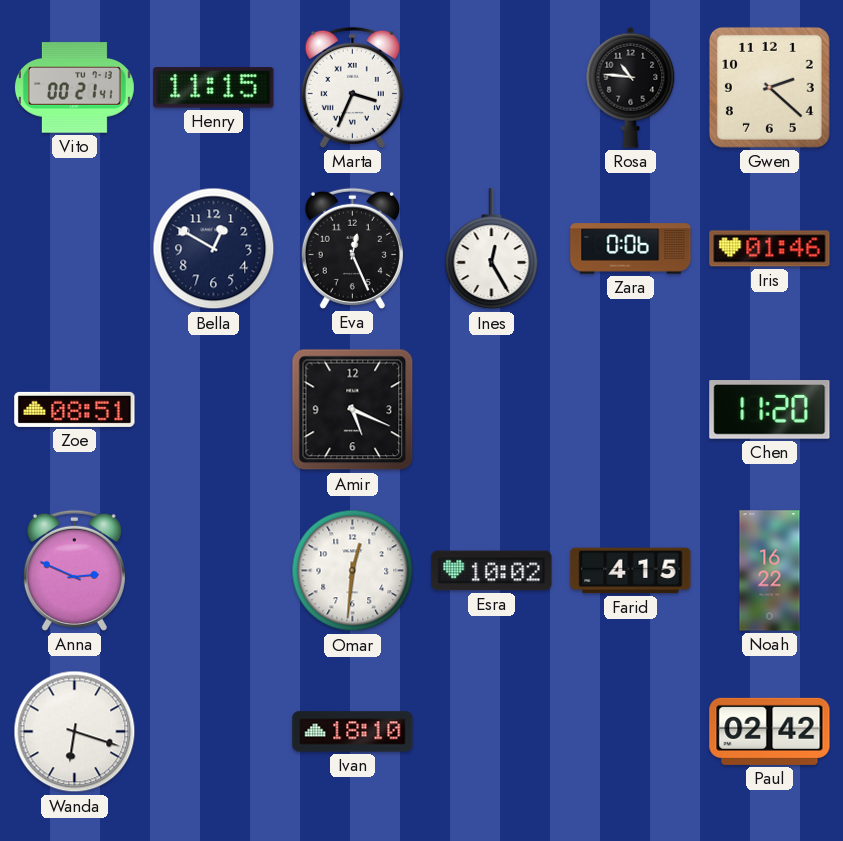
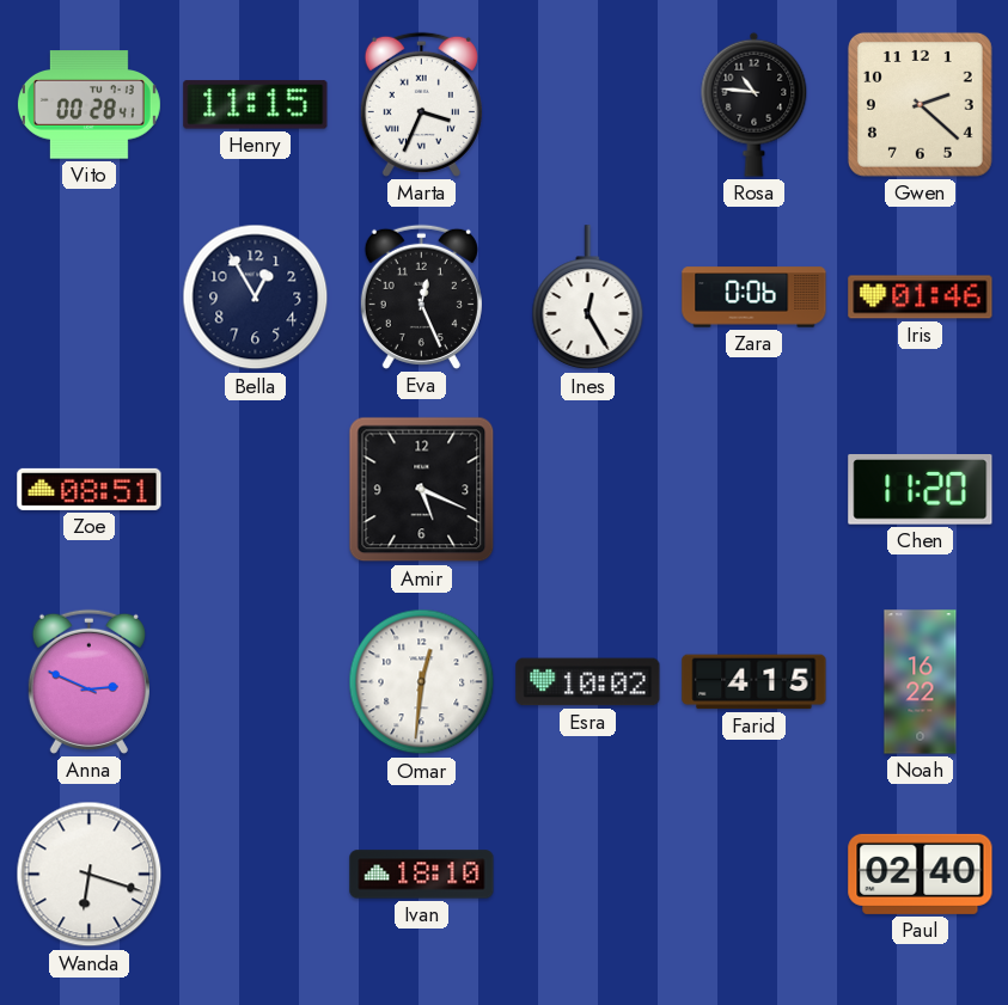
Vito: 00:21 -> 00:28
Bella: 12:50 -> 12:55
Paul: 02:42 -> 02:40
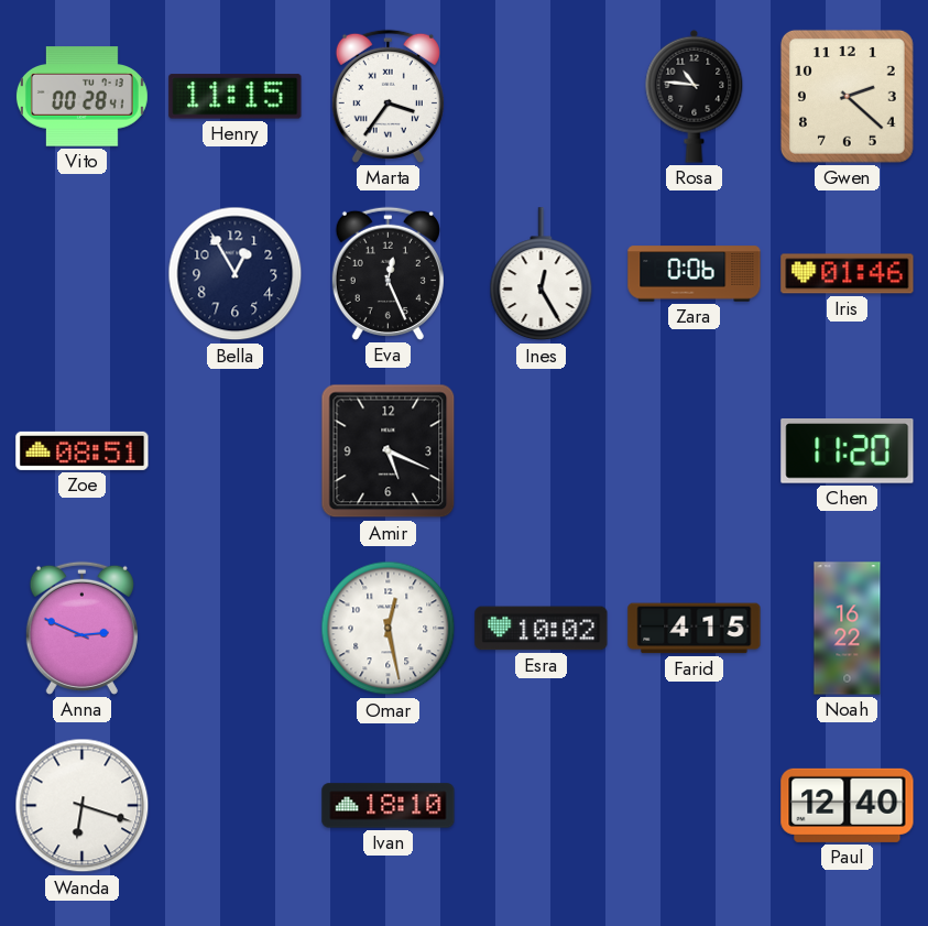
Marta: 3:34 -> 3:36
Omar: 12:31 -> 12:28
Paul: 02:40 -> 12:40
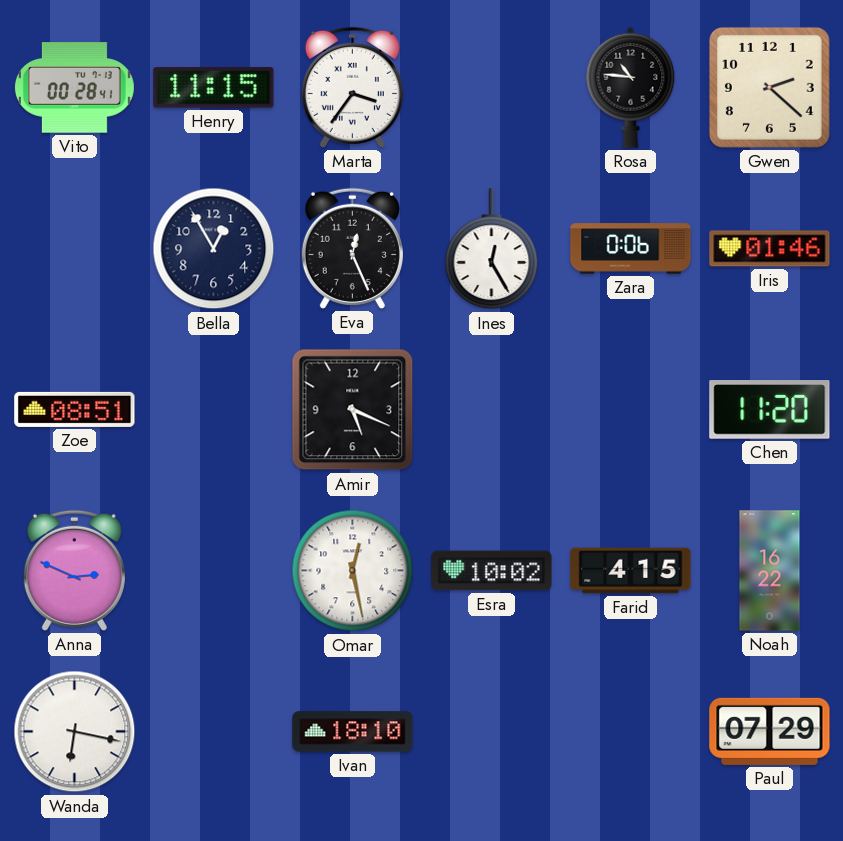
Wanda: 6:18 -> 6:17
Paul: 12:40 -> 07:29
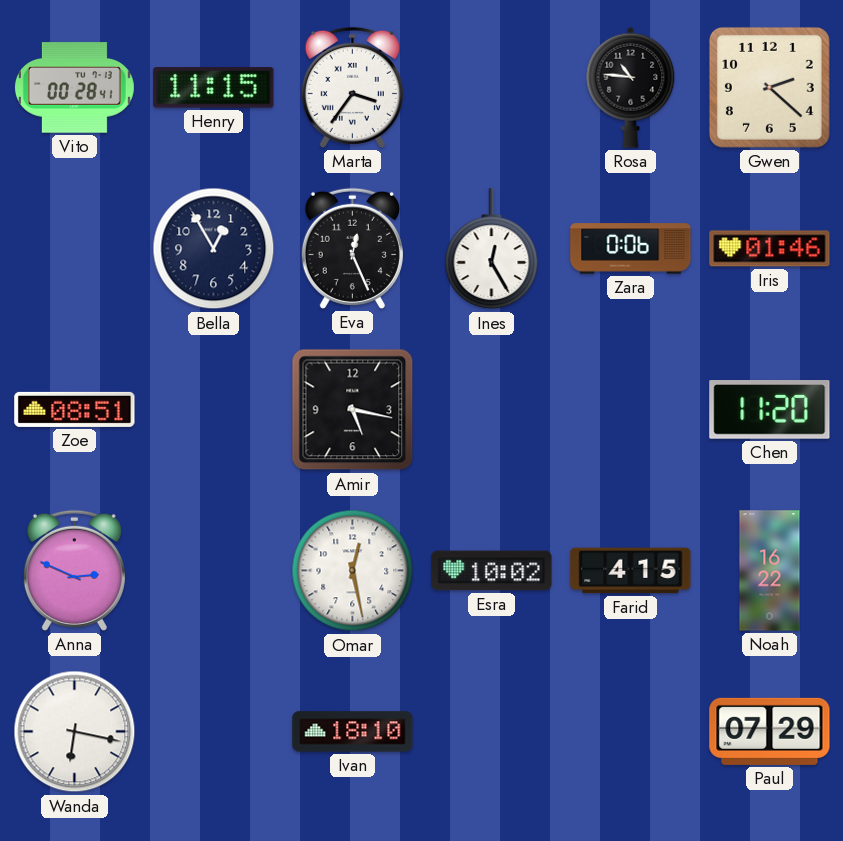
Amir: 5:19 -> 5:17
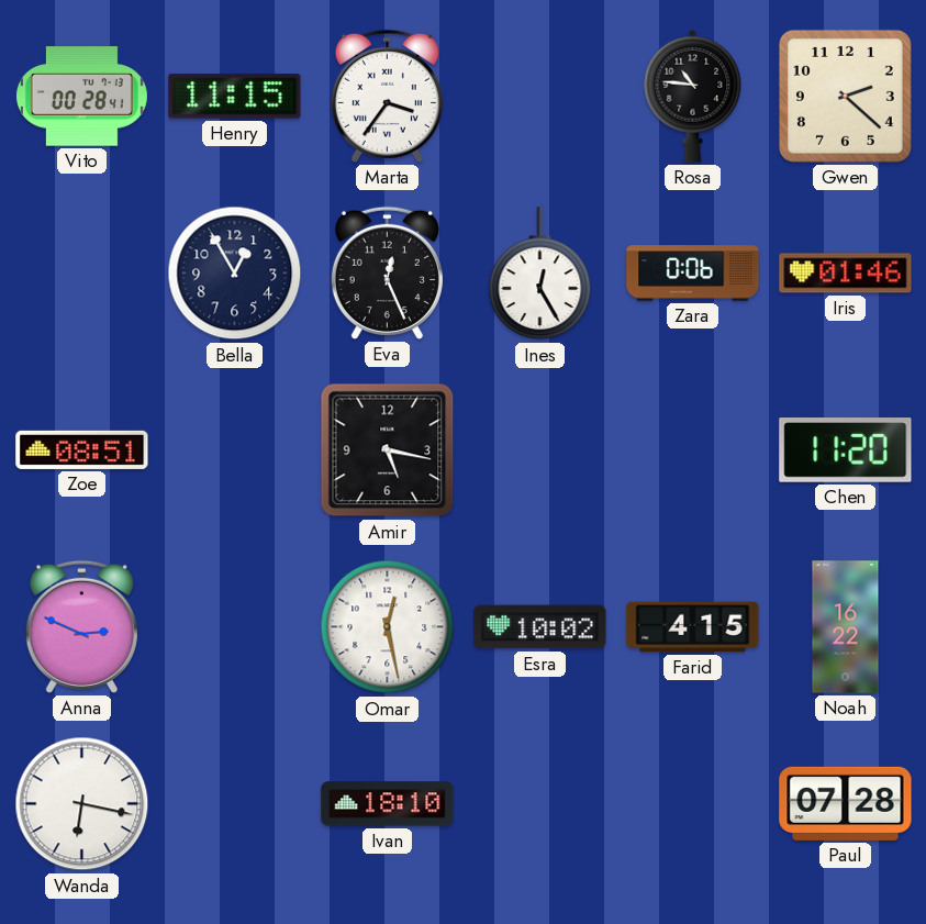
Paul: 07:29 -> 07:28
